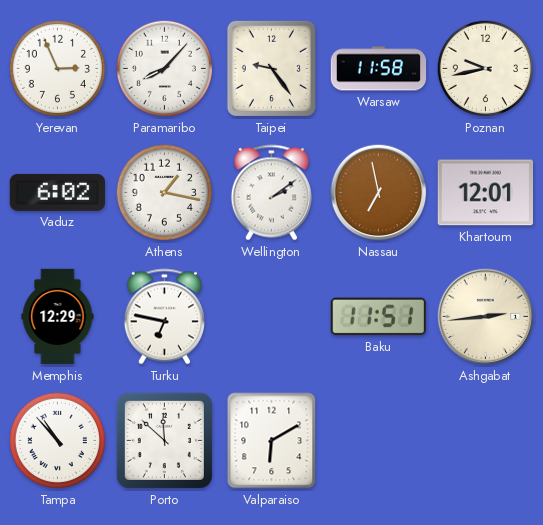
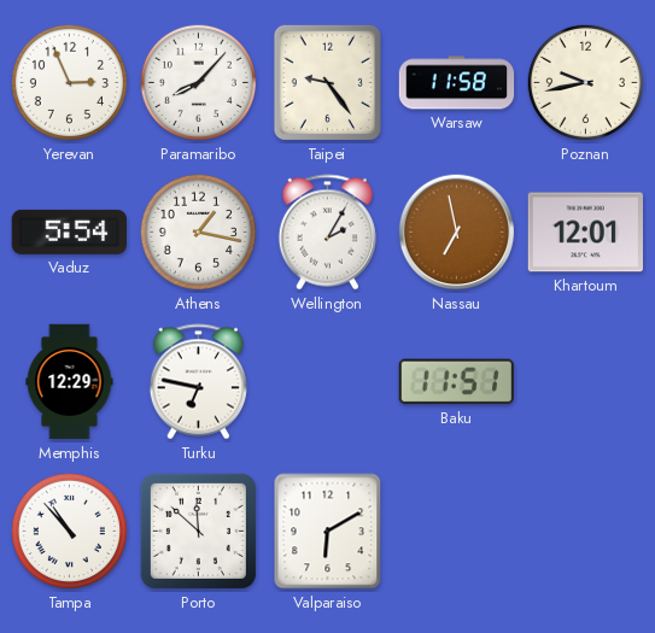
Vaduz: 6:02 -> 5:54
Wellington: 2:09 -> 2:05
Ashgabat: 2:44 -> none
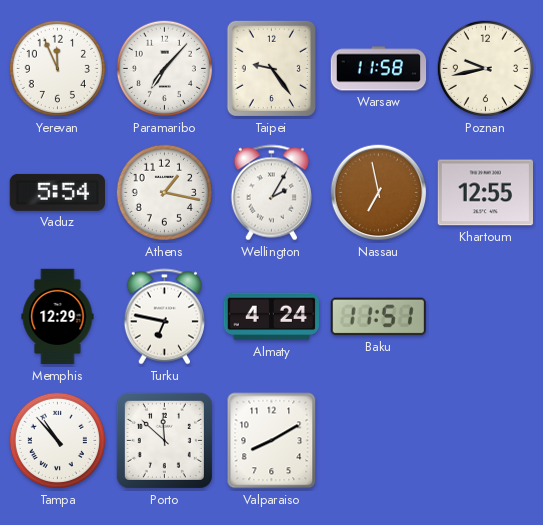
Yerevan: 2:56 -> 11:56
Paramaribo: 8:07 -> 7:07
Khartoum: 12:01 -> 12:55
Almaty: none -> 4:24
Valparaiso: 6:10 -> 8:10
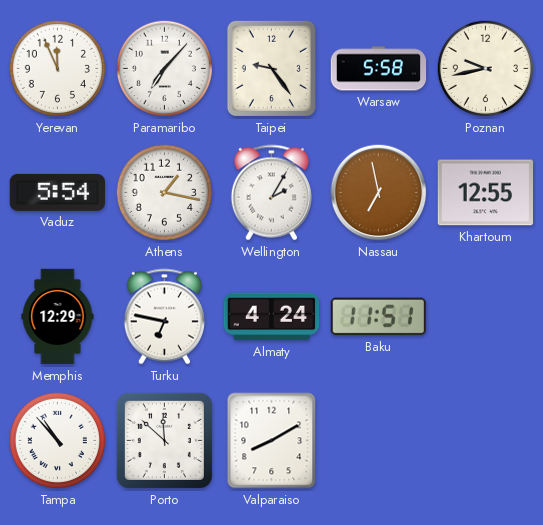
Warsaw: 11:58 -> 5:58
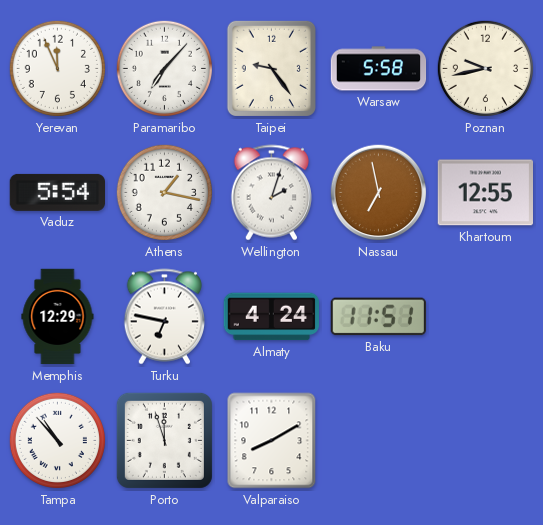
Wellington: 2:05 -> 2:03
Porto: 11:52 -> 11:57
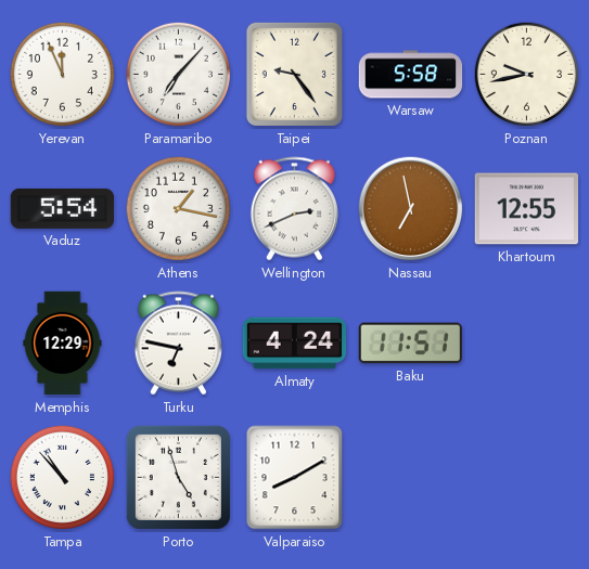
Wellington: 2:03 -> 2:41
Porto: 11:57 -> 4:57
